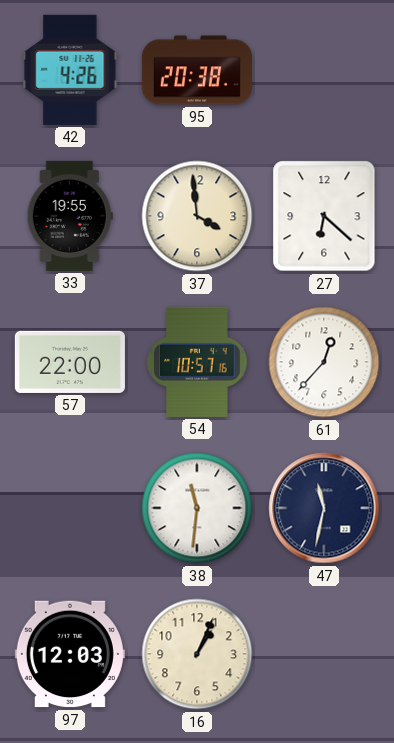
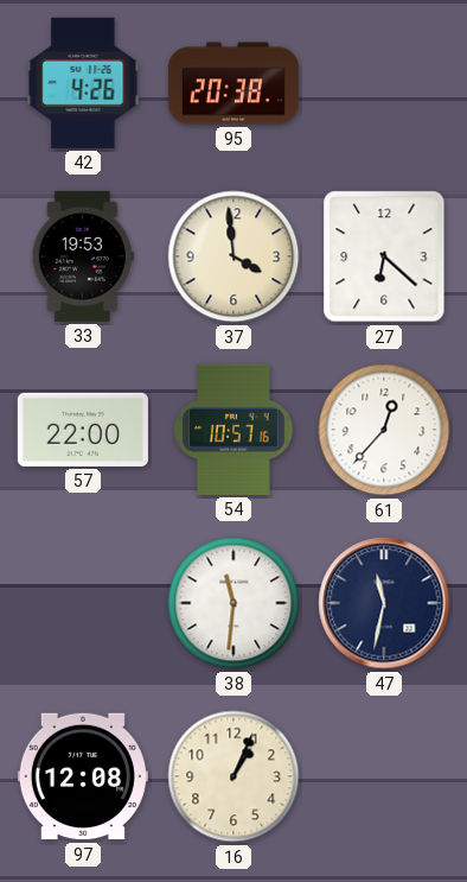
33: 19:55 -> 19:53
97: 12:03 -> 12:08
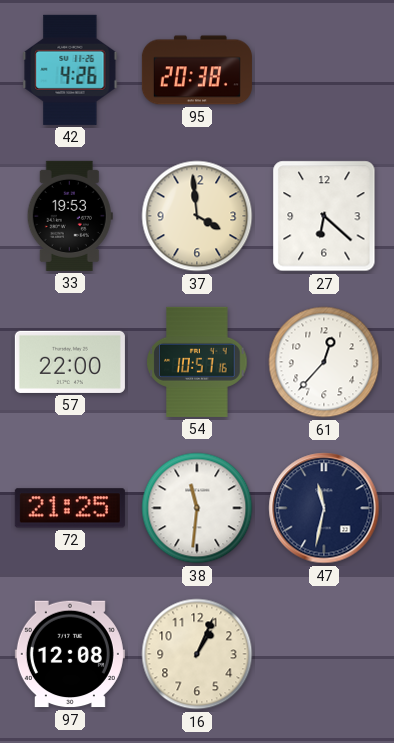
72: none -> 21:25
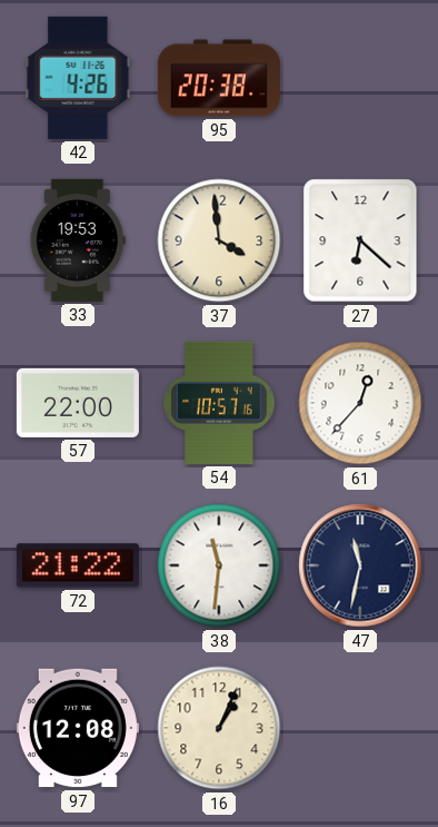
72: 21:25 -> 21:22
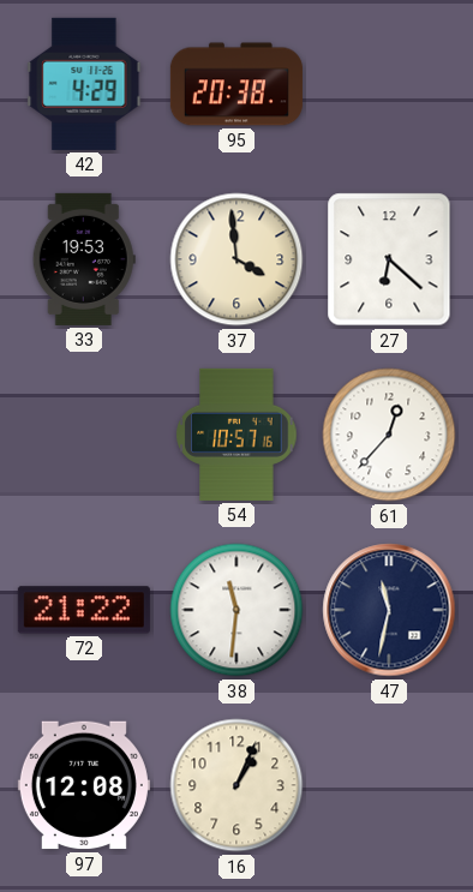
42: 4:26 -> 4:29
57: 22:00 -> none
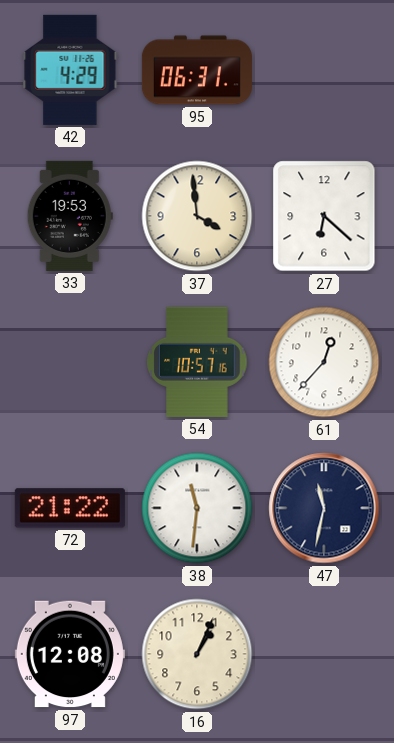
95: 20:38 -> 06:31
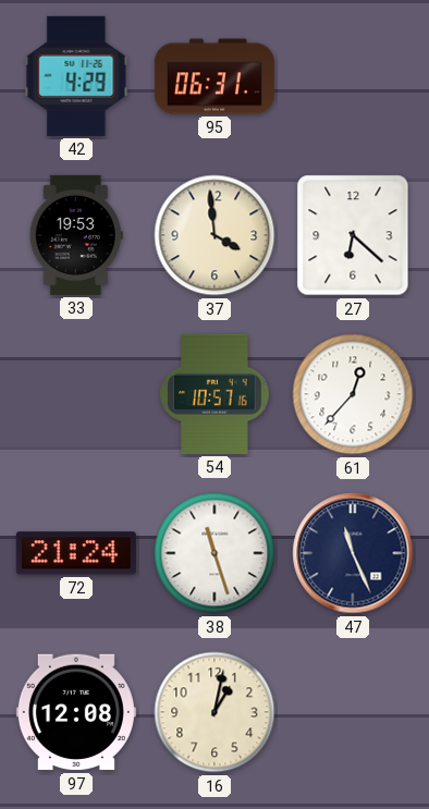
72: 21:22 -> 21:24
38: 11:31 -> 11:27
47: 11:32 -> 11:26
16: 1:04 -> 1:02
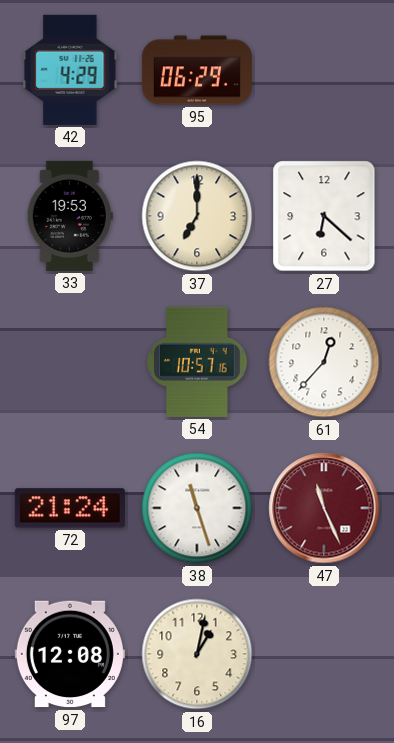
95: 06:31 -> 06:29
37: 3:59 -> 7:00
47 dial: navy -> burgundy
